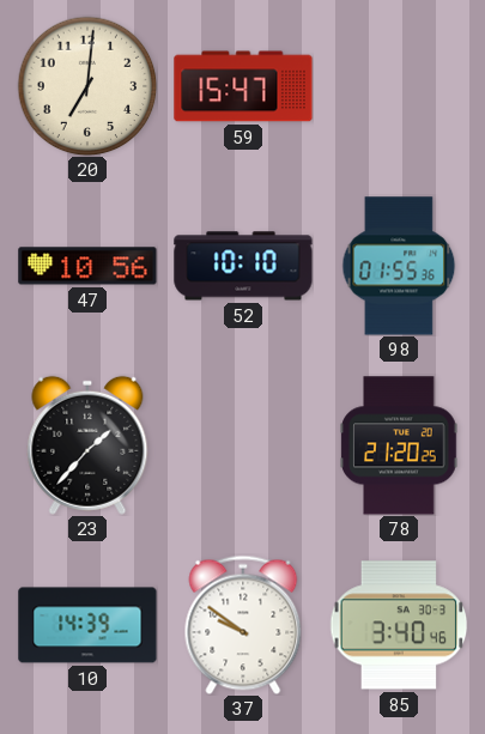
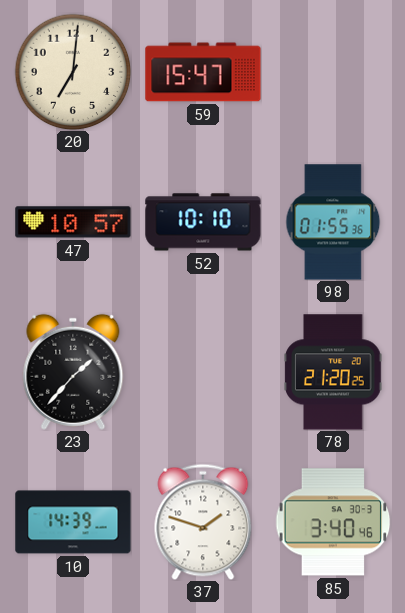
47: 10:56 -> 10:57
37: 9:51 -> 1:48
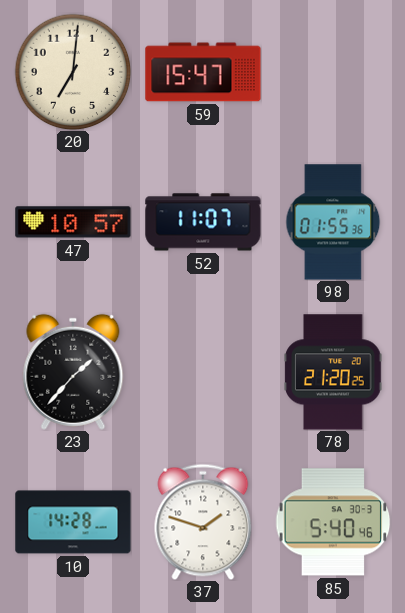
52: 10:10 -> 11:07
10: 14:39 -> 14:28
85: 3:40 -> 5:40
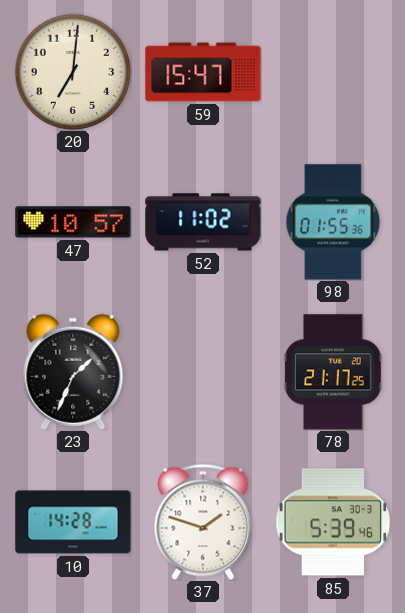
52: 11:07 -> 11:02
23: 1:37 -> 1:34
78: 21:20 -> 21:17
85: 5:40 -> 5:39
